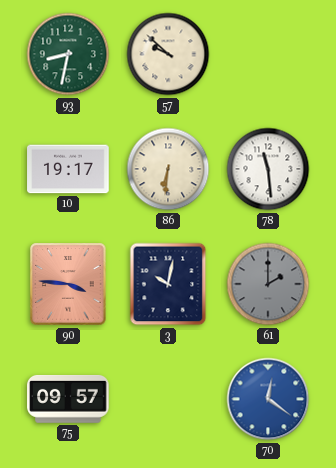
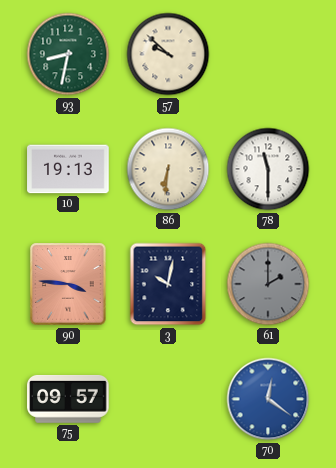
10: 19:17 -> 19:13
78: 11:29 -> 11:30
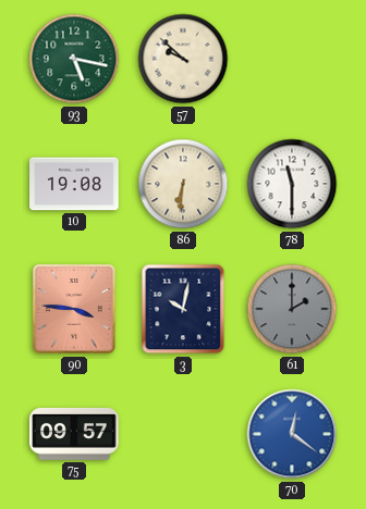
93: 8:32 -> 5:17
10: 19:13 -> 19:08
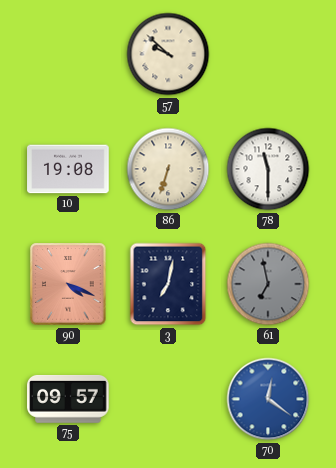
93: 5:17 -> none
86: 6:31 -> 6:33
90: 3:46 -> 4:19
3: 10:02 -> 7:02
61: 2:00 -> 6:58
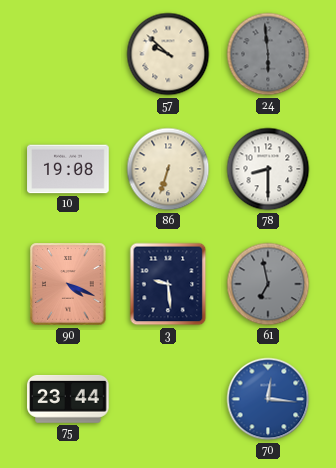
24: none -> 5:59
78: 11:30 -> 8:30
3: 7:02 -> 9:29
75: 09:57 -> 23:44
70: 12:21 -> 12:16
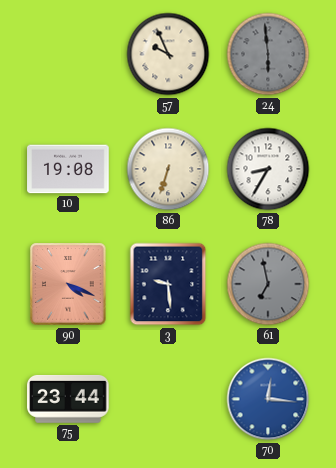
57: 9:52 -> 9:56
78: 8:30 -> 8:35
